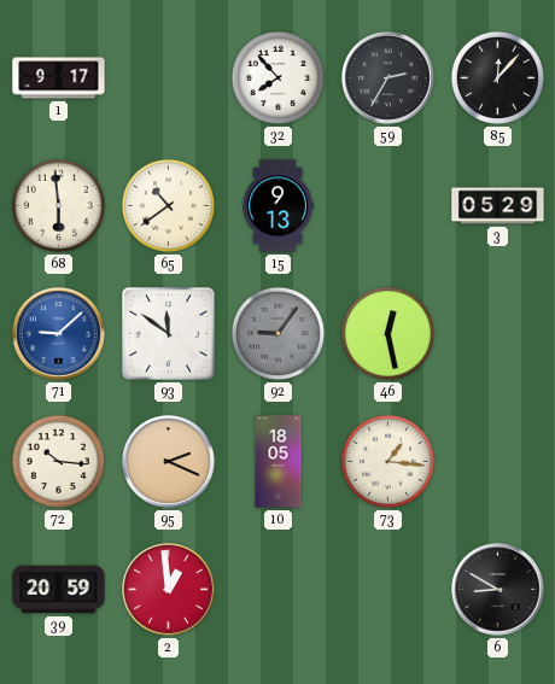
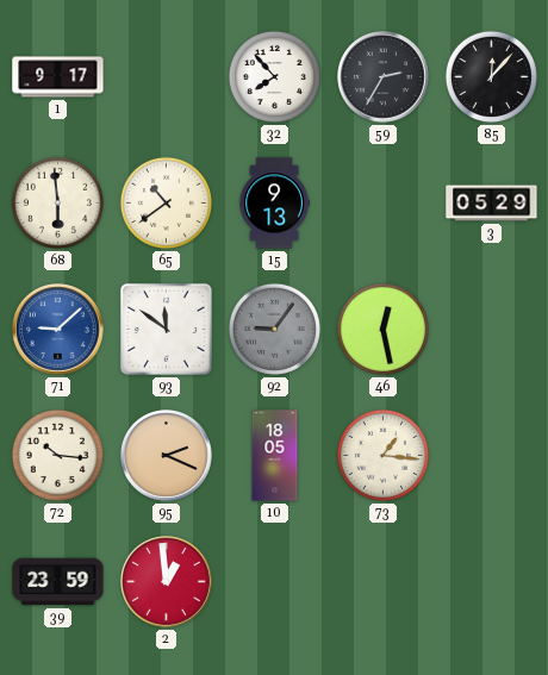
39: 20:59 -> 23:59
6: 8:50 -> none
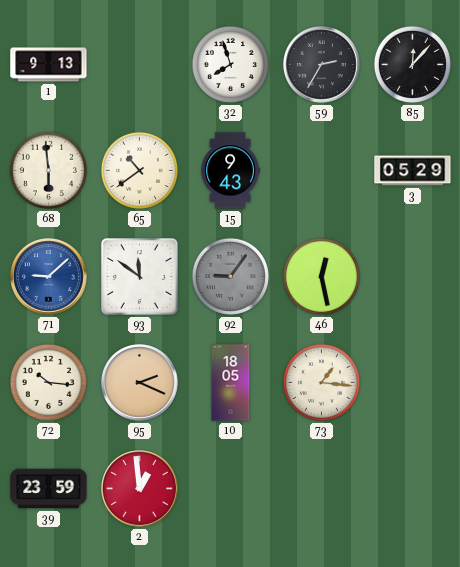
1: 9:17 -> 9:13
32: 7:53 -> 7:57
15: 9:13 -> 9:43
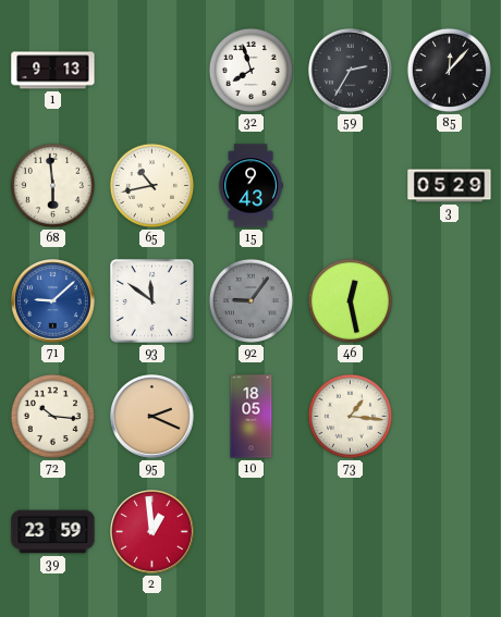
65: 10:39 -> 10:43
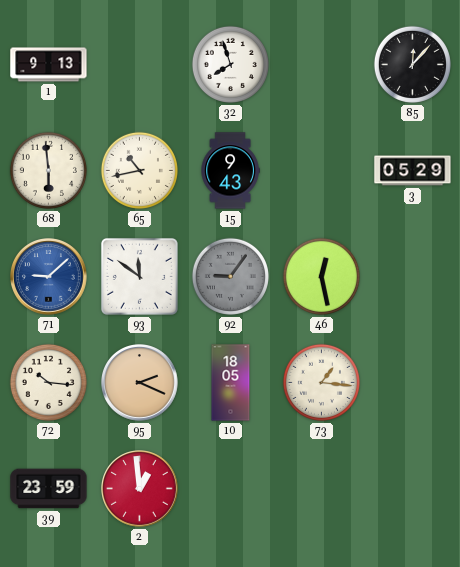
59: 2:35 -> none
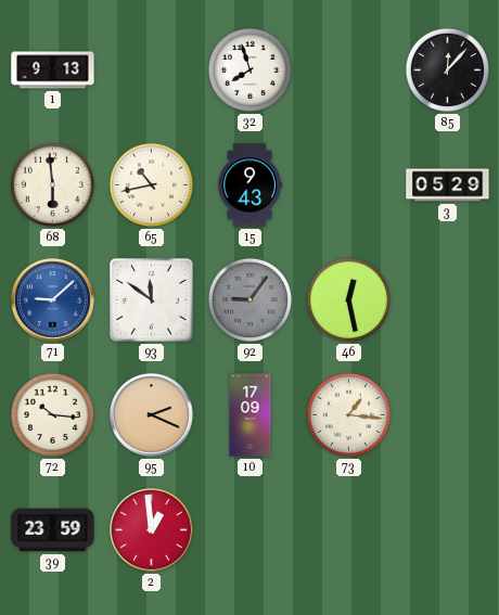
10: 18:05 -> 17:09
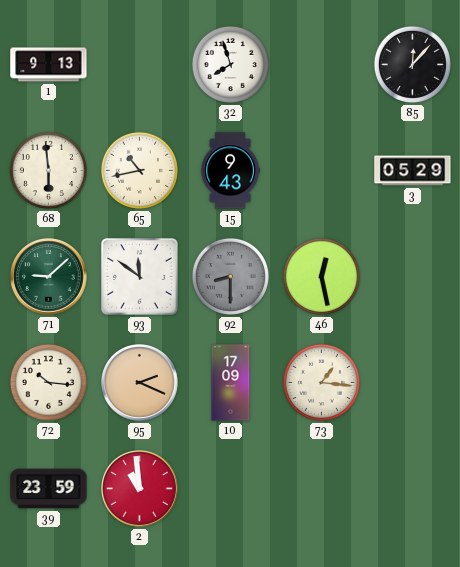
71 dial: blue -> green
92: 9:06 -> 8:30
2: 12:59 -> 10:59
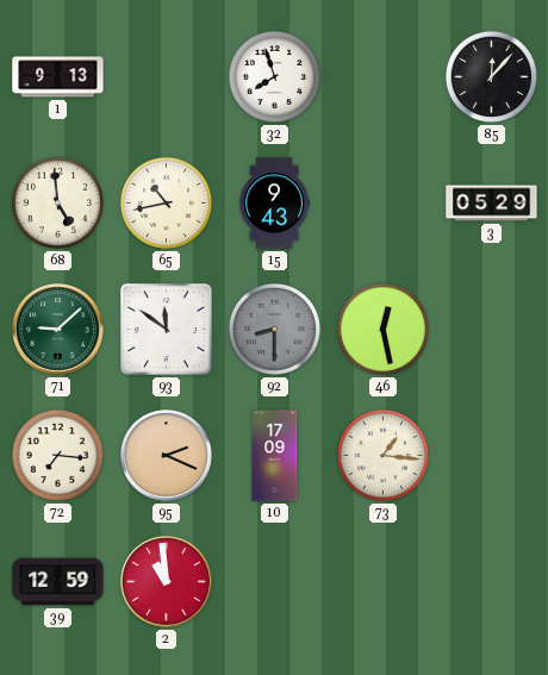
68: 5:59 -> 4:59
72: 10:16 -> 7:16
39: 23:59 -> 12:59
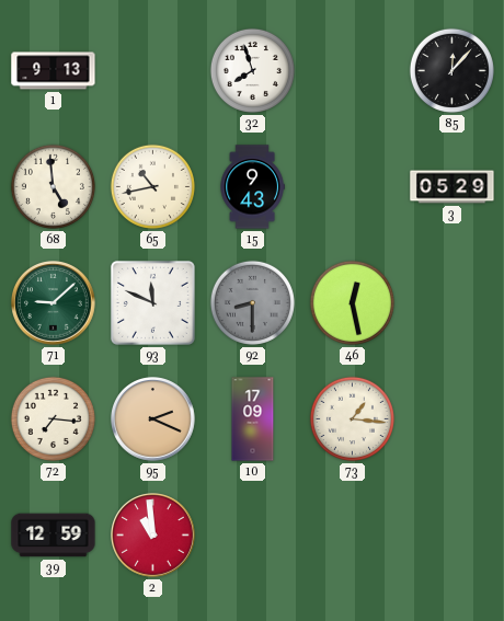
93: 11:51 -> 11:49
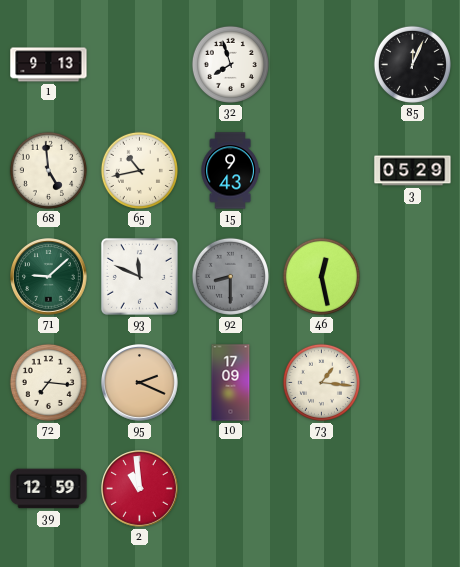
85: 12:07 -> 12:04
